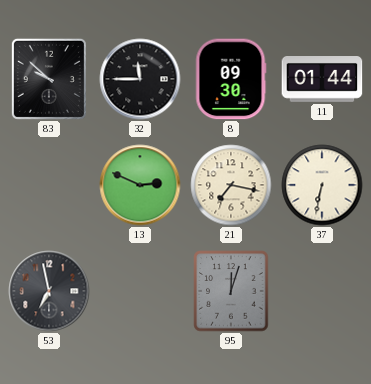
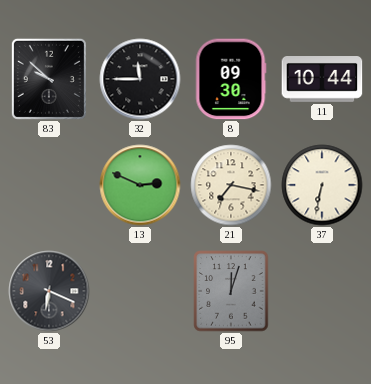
11: 01:44 -> 10:44
53: 6:58 -> 6:19
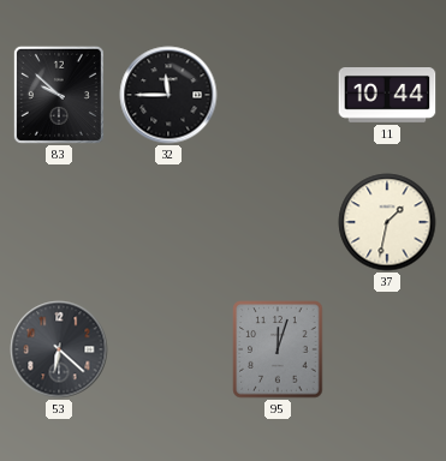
8: 09:30 -> none
13: 2:49 -> none
21: 7:17 -> none
37: 6:32 -> 1:32
53: 6:19 -> 6:22
